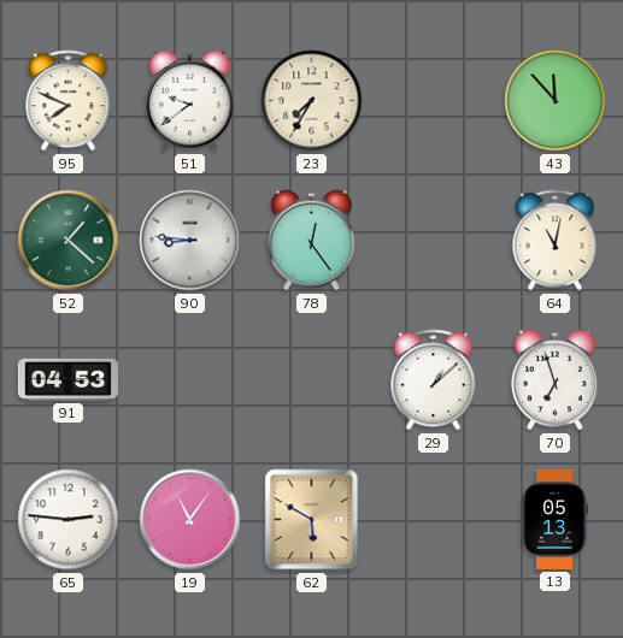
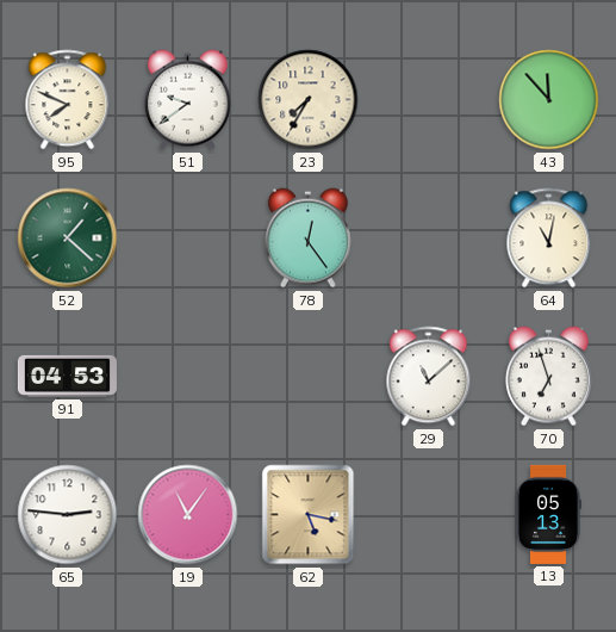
90: 8:46 -> none
29: 1:08 -> 11:08
62: 5:50 -> 5:17
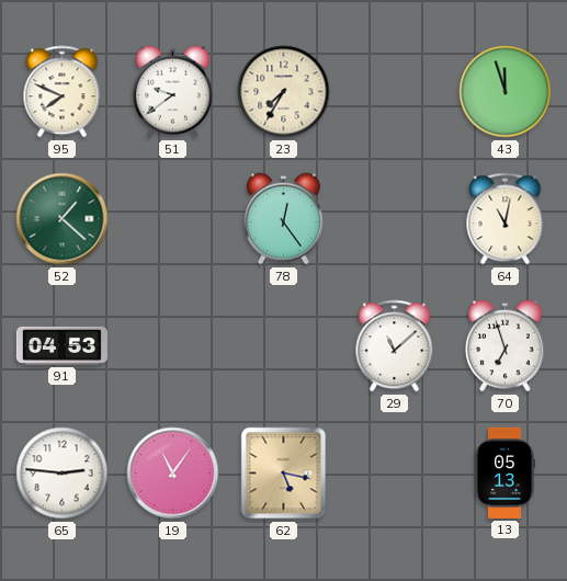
43: 11:53 -> 11:57
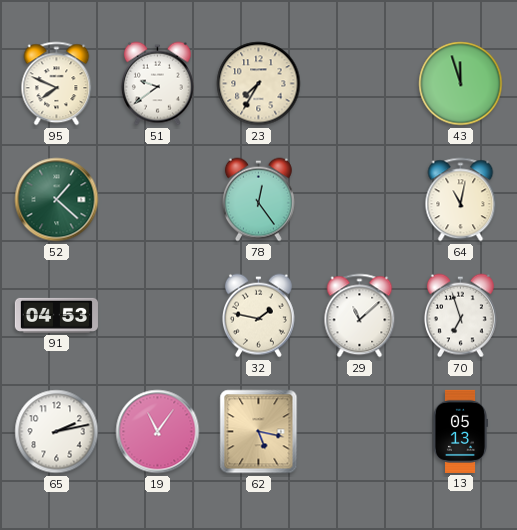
32: none -> 1:47
65: 2:46 -> 2:13
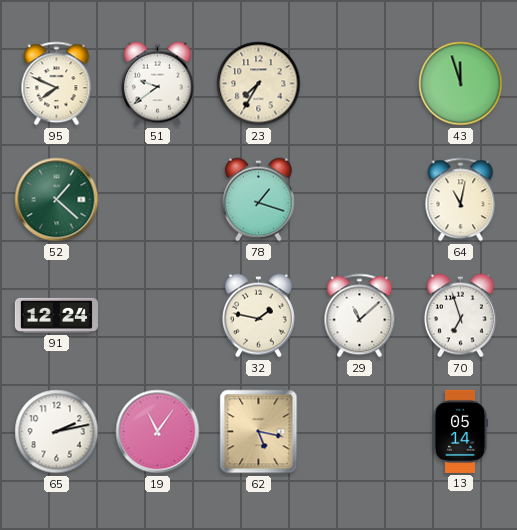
78: 12:24 -> 1:18
91: 04:53 -> 12:24
13: 05:13 -> 05:14
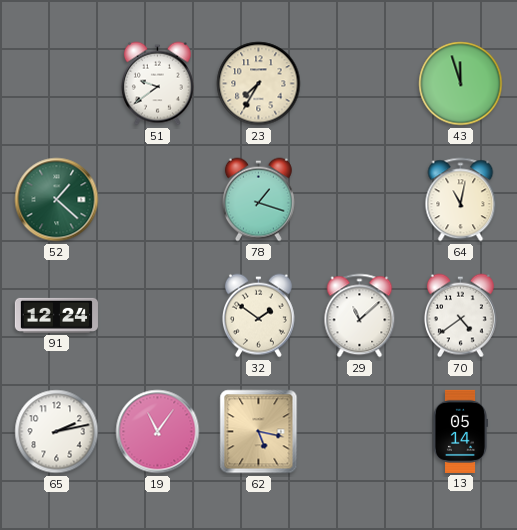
95: 7:49 -> none
32: 1:47 -> 1:51
70: 6:57 -> 4:39
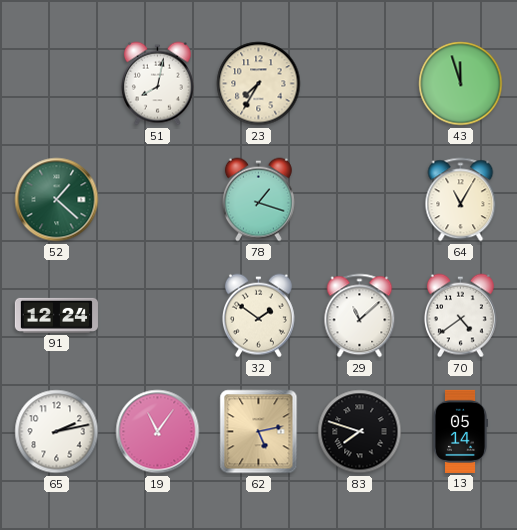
51: 9:39 -> 8:02
64: 11:02 -> 11:05
62: 5:17 -> 5:13
83: none -> 7:48
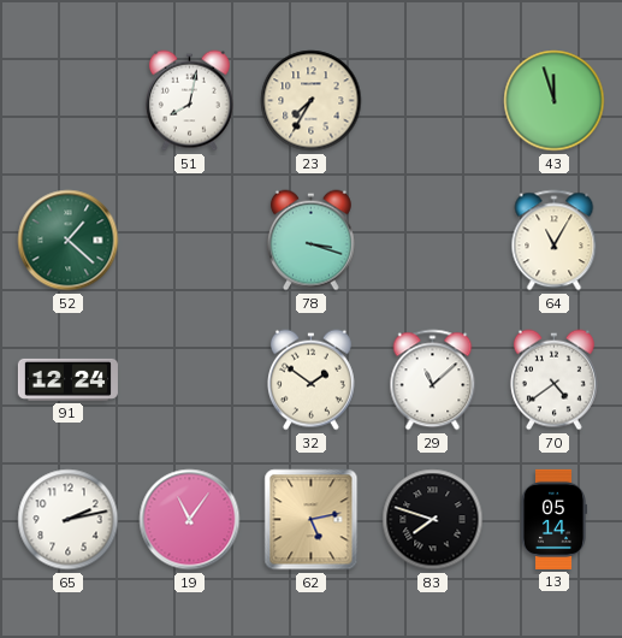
78: 1:18 -> 3:18
